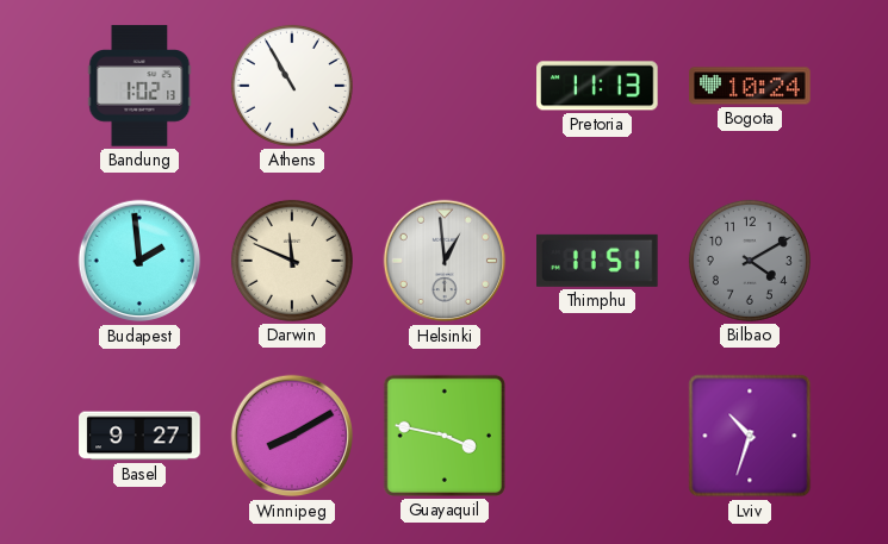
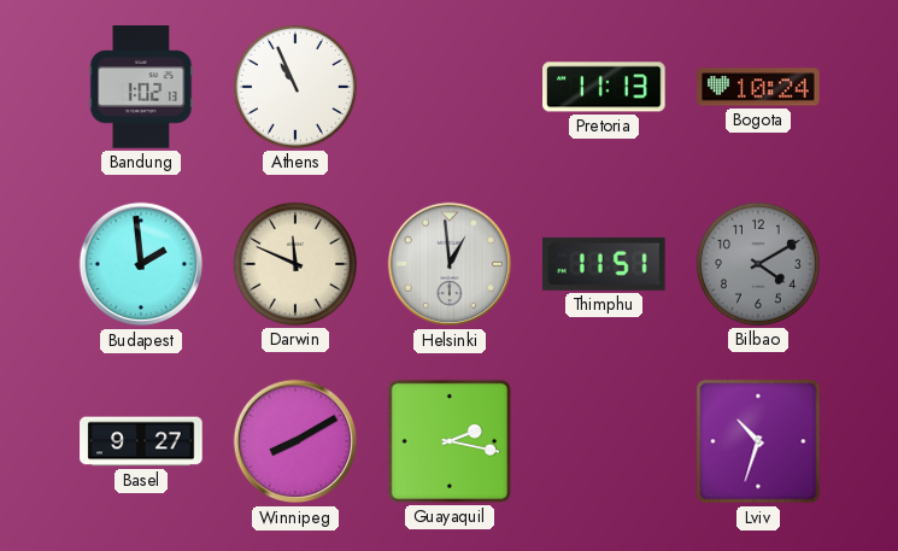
Athens: 10:55 -> 10:56
Guayaquil: 3:47 -> 2:17
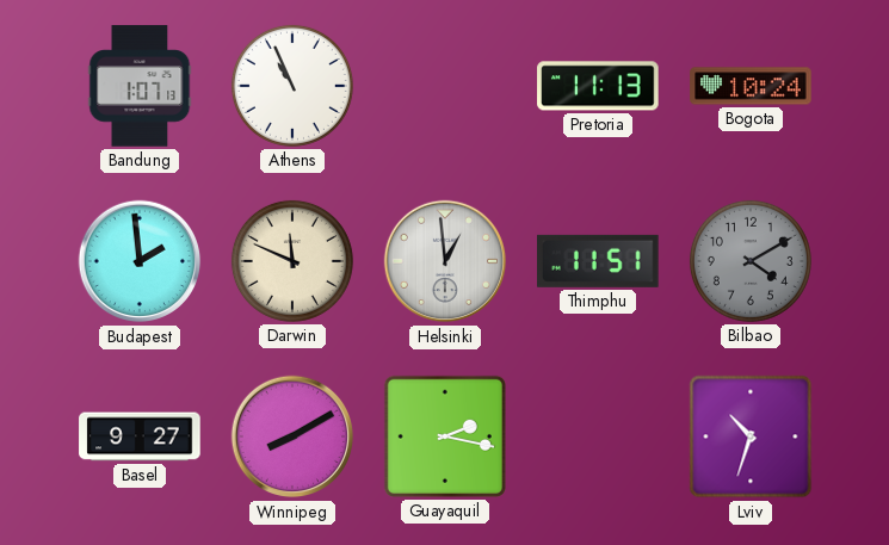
Bandung: 1:02 -> 1:07
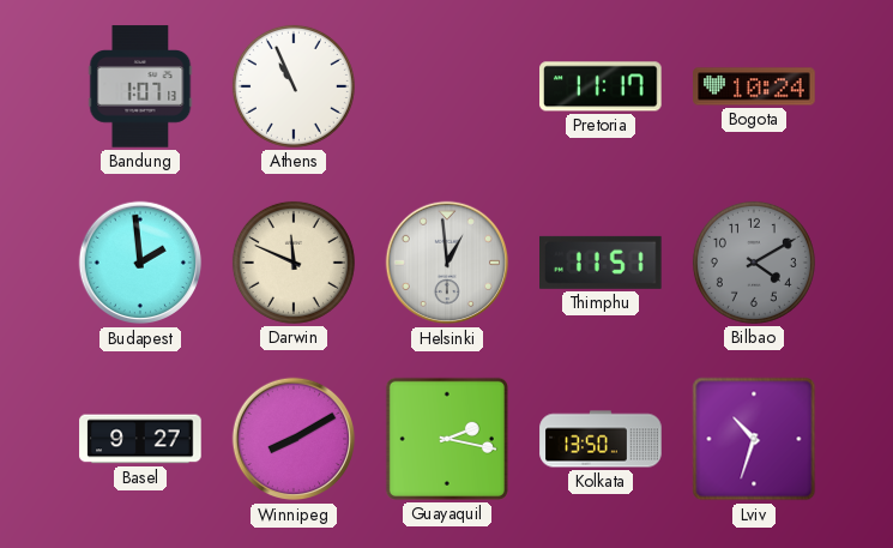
Pretoria: 11:13 -> 11:17
Kolkata: none -> 13:50
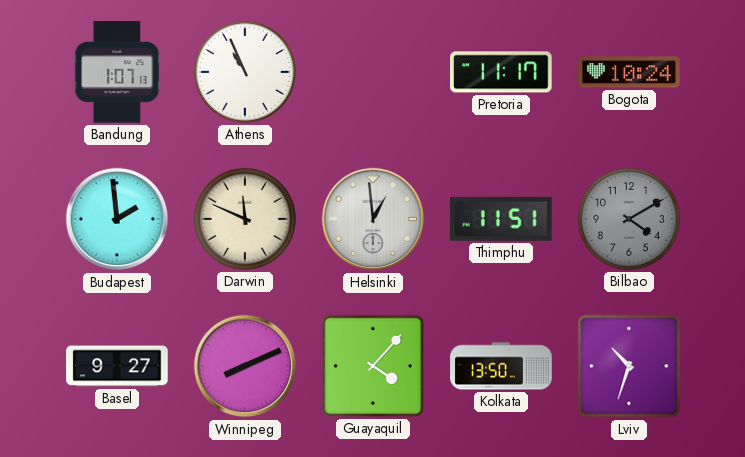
Winnipeg: 8:10 -> 8:11
Guayaquil: 2:17 -> 4:07
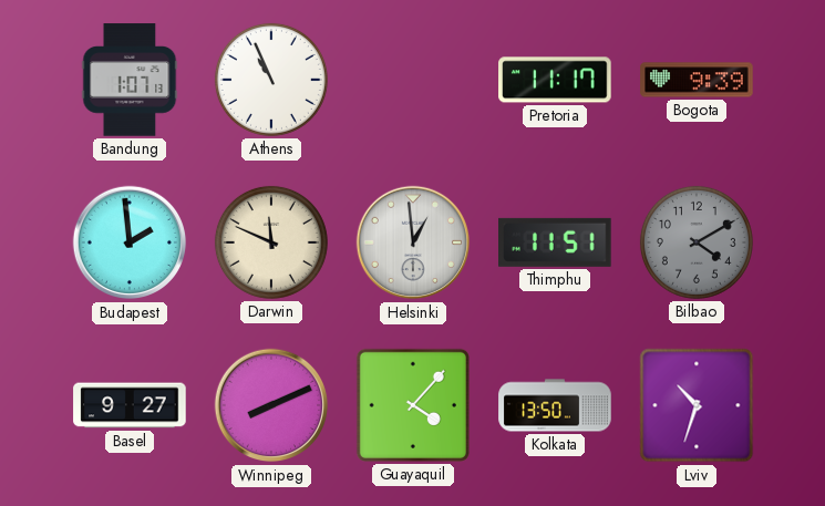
Bogota: 10:24 -> 9:39
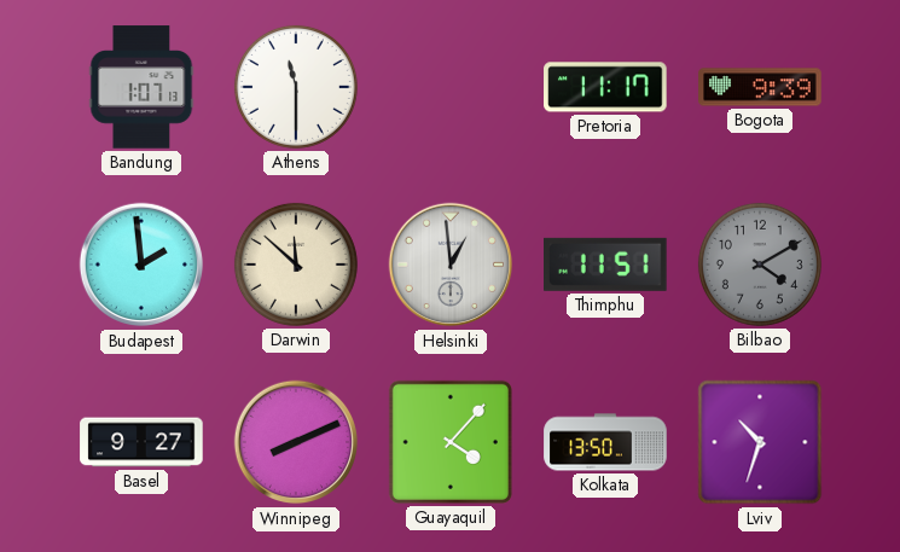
Athens: 10:56 -> 11:30
Darwin: 11:49 -> 11:52
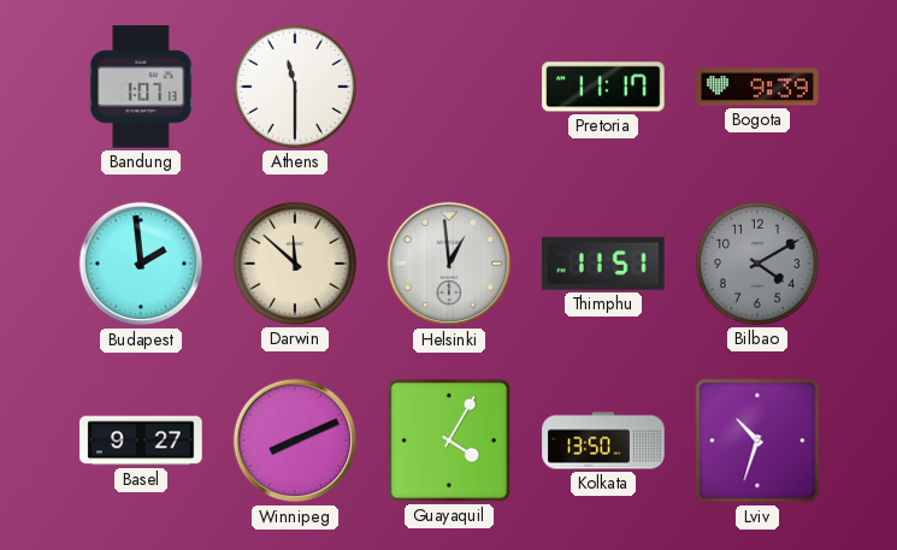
Guayaquil: 4:07 -> 4:05
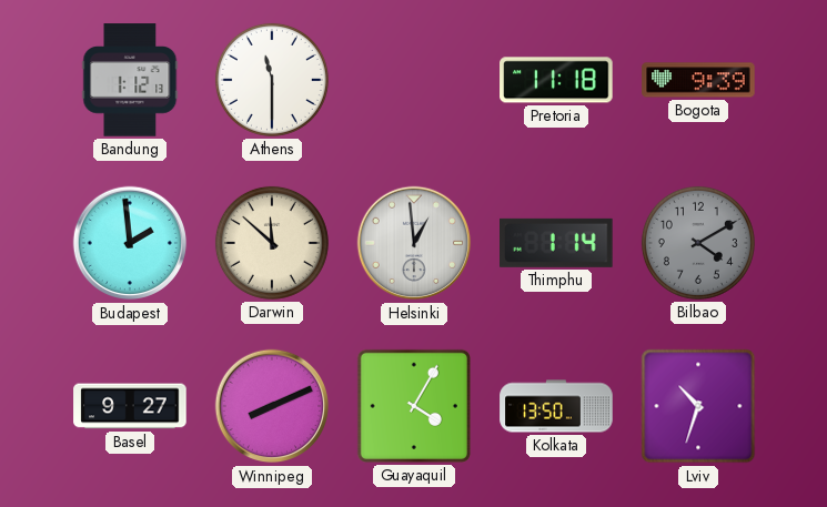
Bandung: 1:07 -> 1:12
Pretoria: 11:17 -> 11:18
Thimphu: 11:51 -> 1:14
